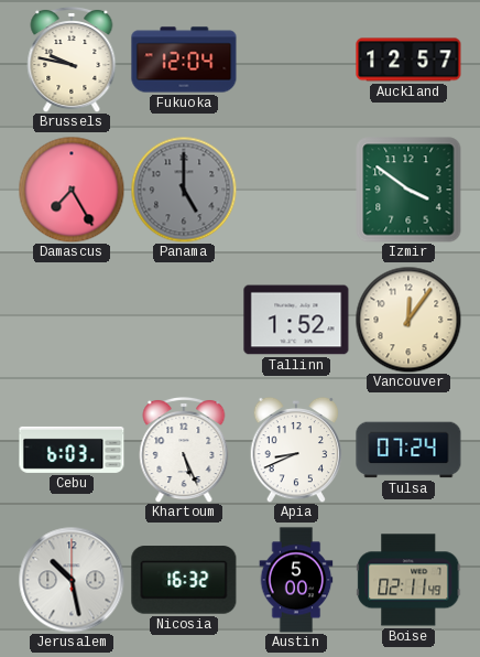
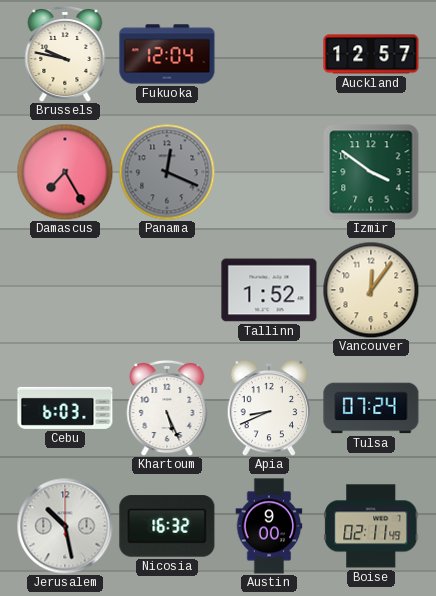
Panama: 5:00 -> 12:19
Austin: 5:00 -> 9:00
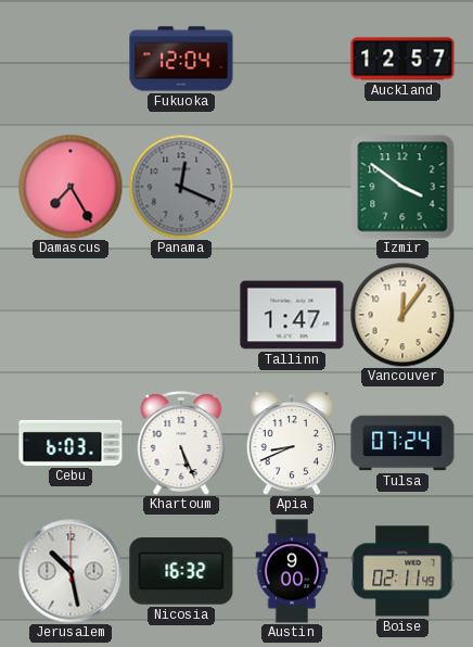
Brussels: 9:47 -> none
Tallinn: 1:52 -> 1:47
